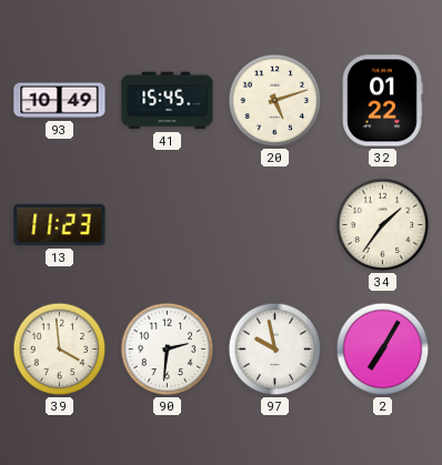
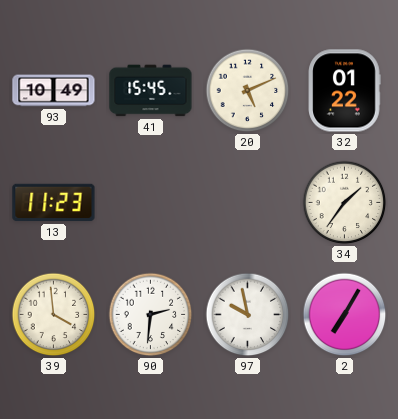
20: 5:12 -> 5:11
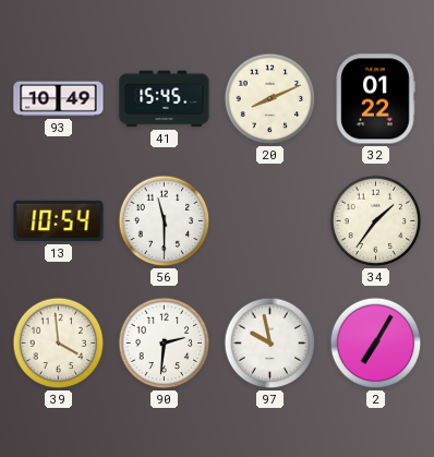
20: 5:11 -> 8:11
13: 11:23 -> 10:54
56: none -> 11:30
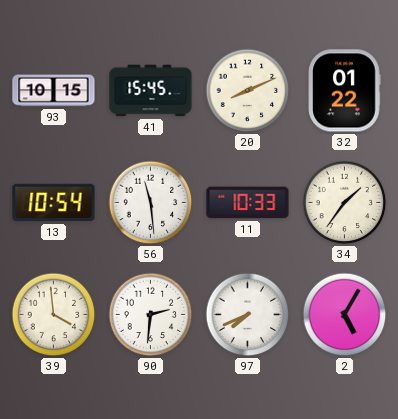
93: 10:49 -> 10:15
56: 11:30 -> 11:29
11: none -> 10:33
97: 9:58 -> 7:41
2: 7:05 -> 5:05
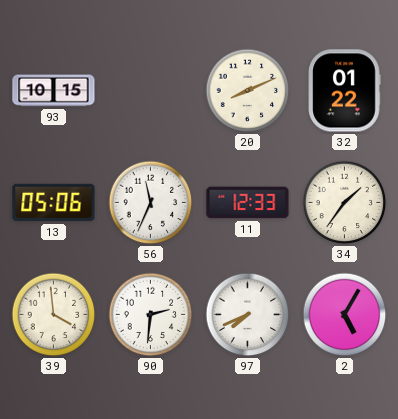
41: 15:45 -> none
13: 10:54 -> 05:06
56: 11:29 -> 11:34
11: 10:33 -> 12:33
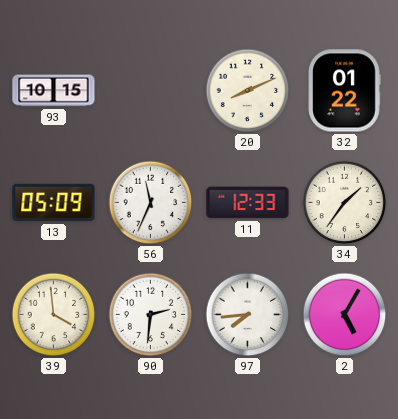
13: 05:06 -> 05:09
97: 7:41 -> 7:44
